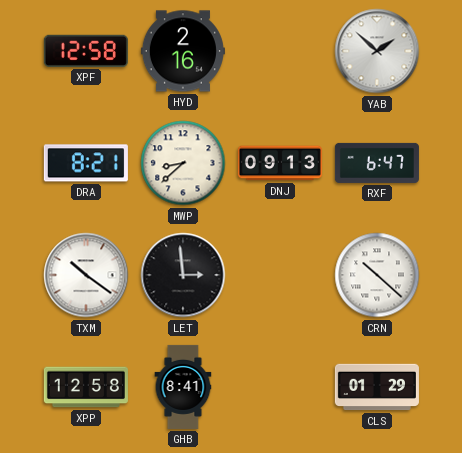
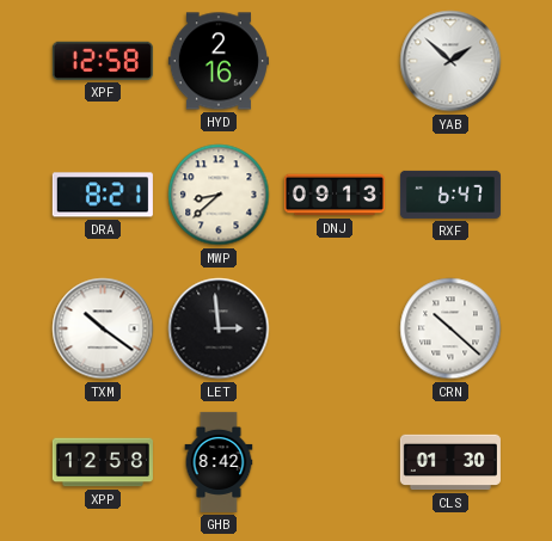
GHB: 8:41 -> 8:42
CLS: 01:29 -> 01:30
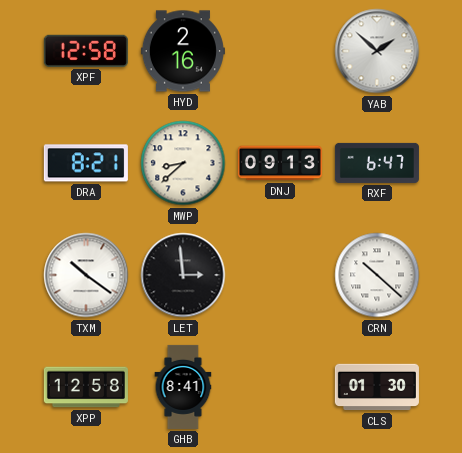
GHB: 8:42 -> 8:41
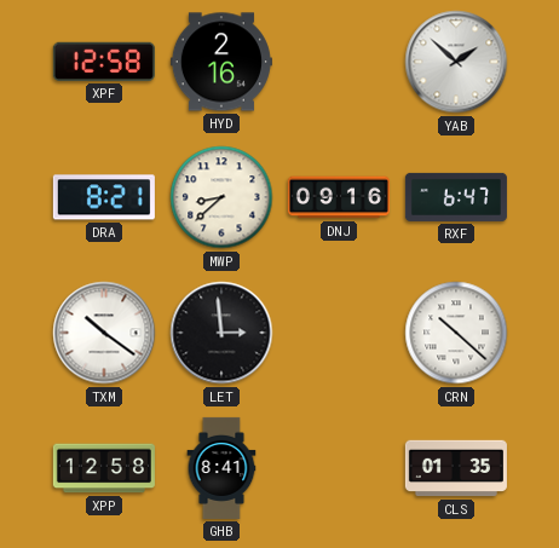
DNJ: 09:13 -> 09:16
CLS: 01:30 -> 01:35
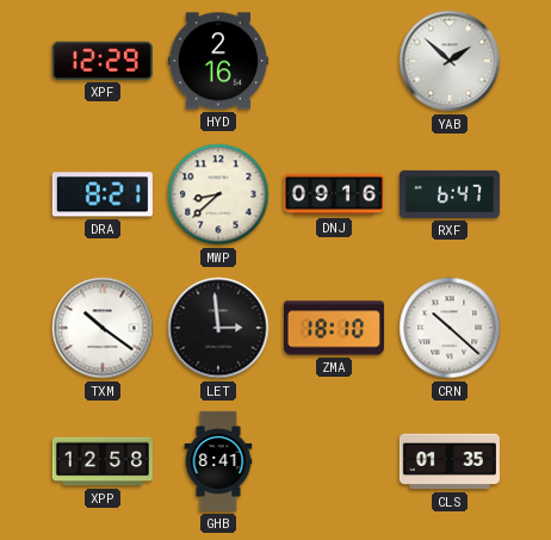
XPF: 12:58 -> 12:29
ZMA: none -> 18:10
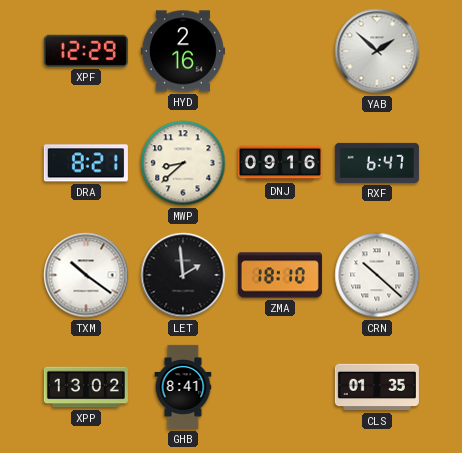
LET: 2:59 -> 1:59
XPP: 12:58 -> 13:02
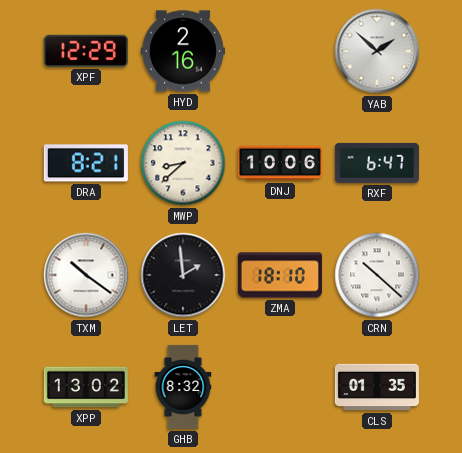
DNJ: 09:16 -> 10:06
GHB: 8:41 -> 8:32
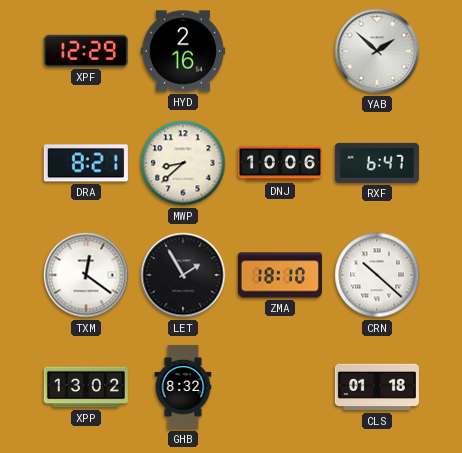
TXM: 10:21 -> 12:21
LET: 1:59 -> 1:55
CLS: 01:35 -> 01:18
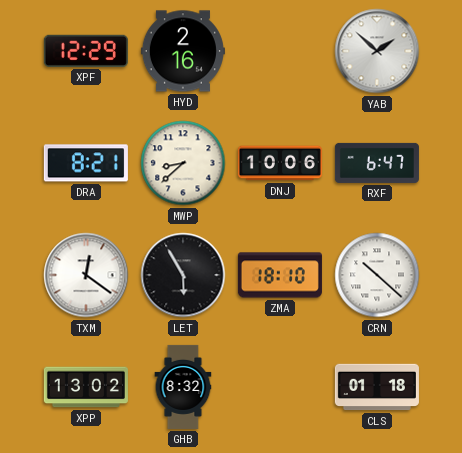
LET: 1:55 -> 5:55
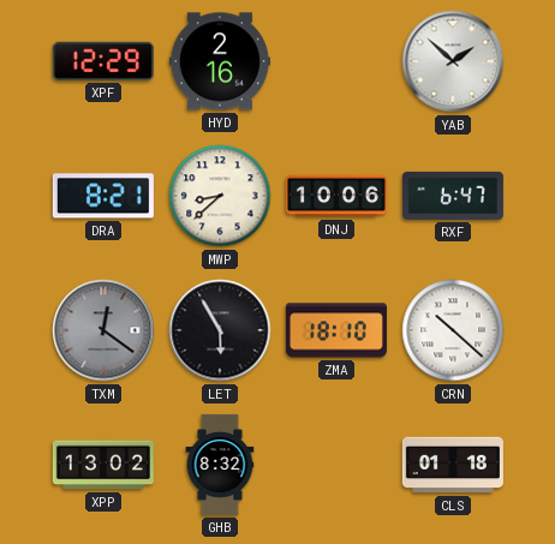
TXM dial: white -> grey
